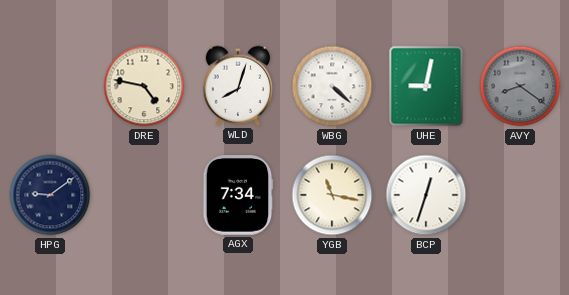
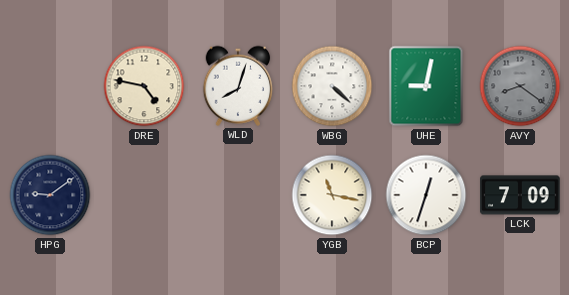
AGX: 7:34 -> none
LCK: none -> 7:09
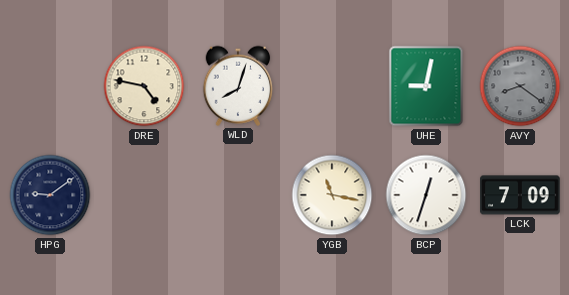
WBG: 4:22 -> none
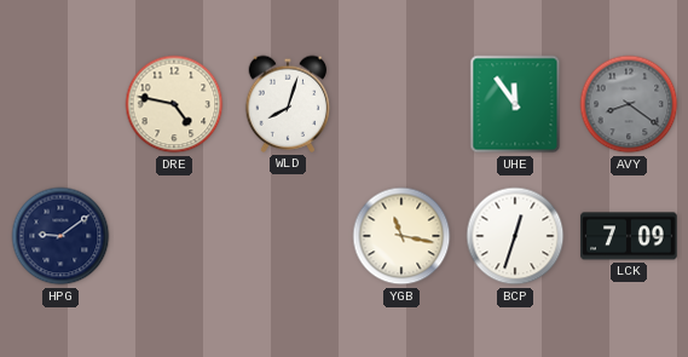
UHE: 9:02 -> 11:54
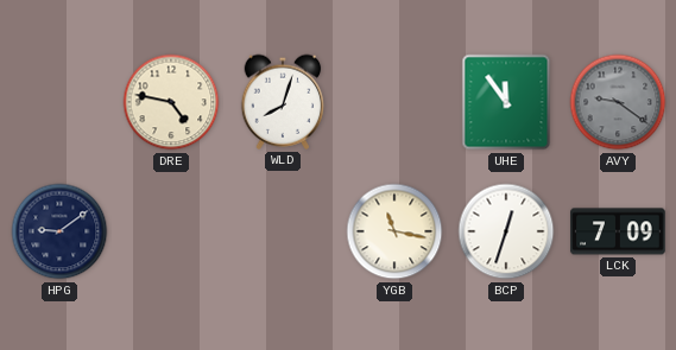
AVY: 8:21 -> 9:21
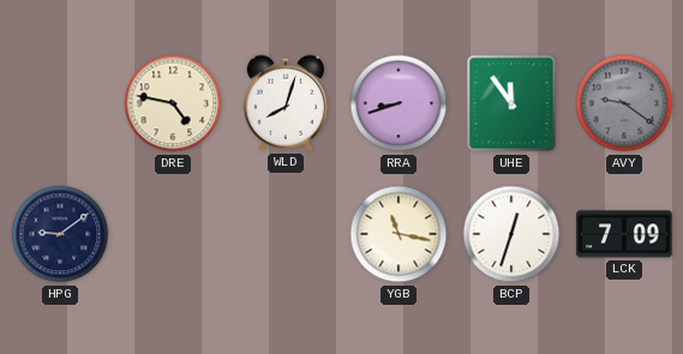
RRA: none -> 8:42
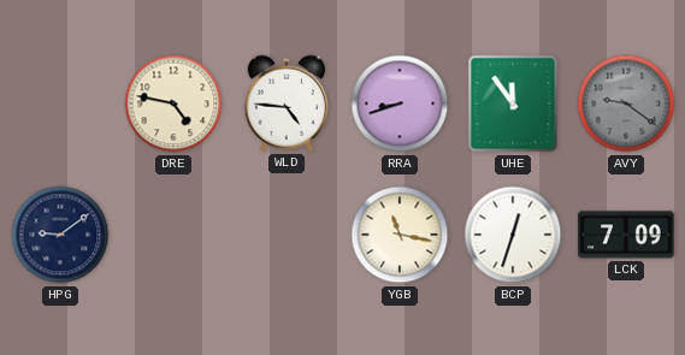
WLD: 8:03 -> 4:46
